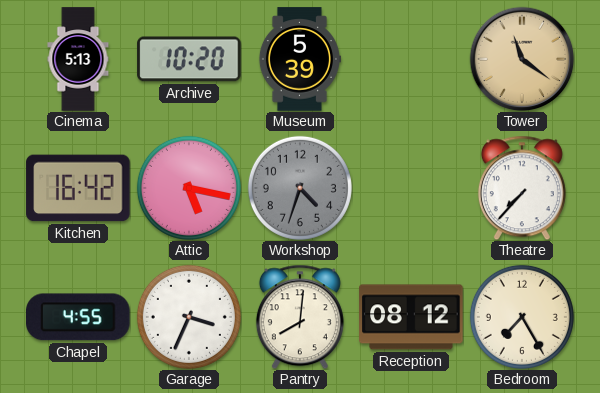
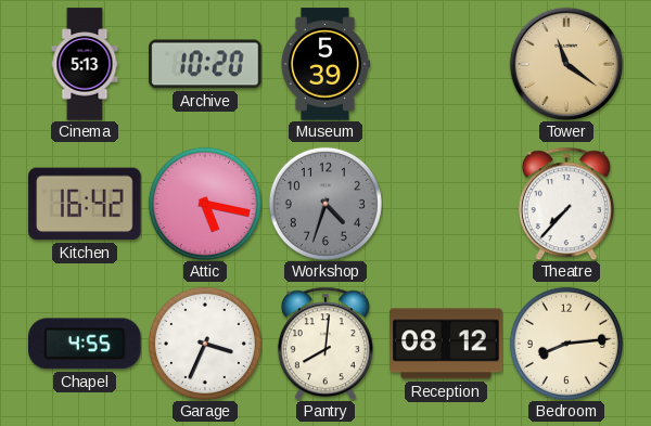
Bedroom: 7:25 -> 8:14
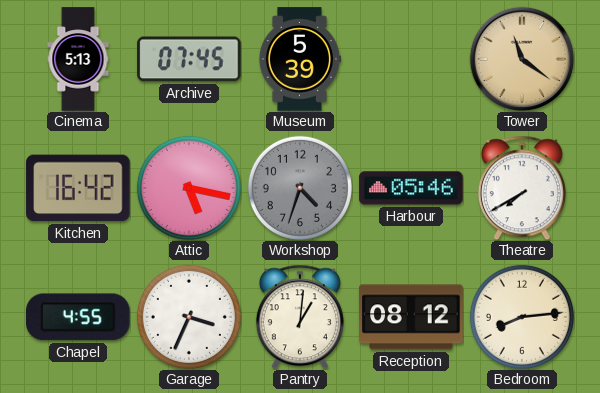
Archive: 10:20 -> 07:45
Harbour: none -> 05:46
Theatre: 7:37 -> 7:40
Pantry: 8:01 -> 1:01
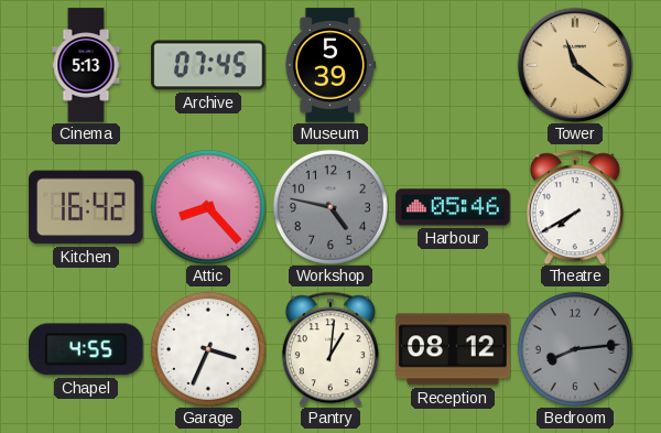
Attic: 5:17 -> 8:23
Workshop: 4:33 -> 4:47
Bedroom dial: cream -> grey
